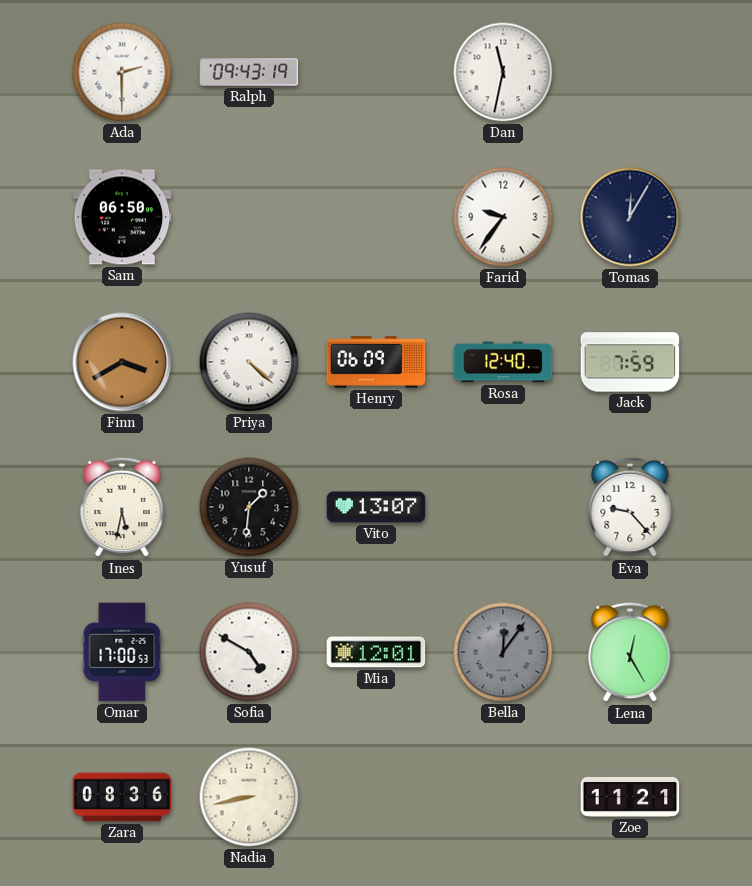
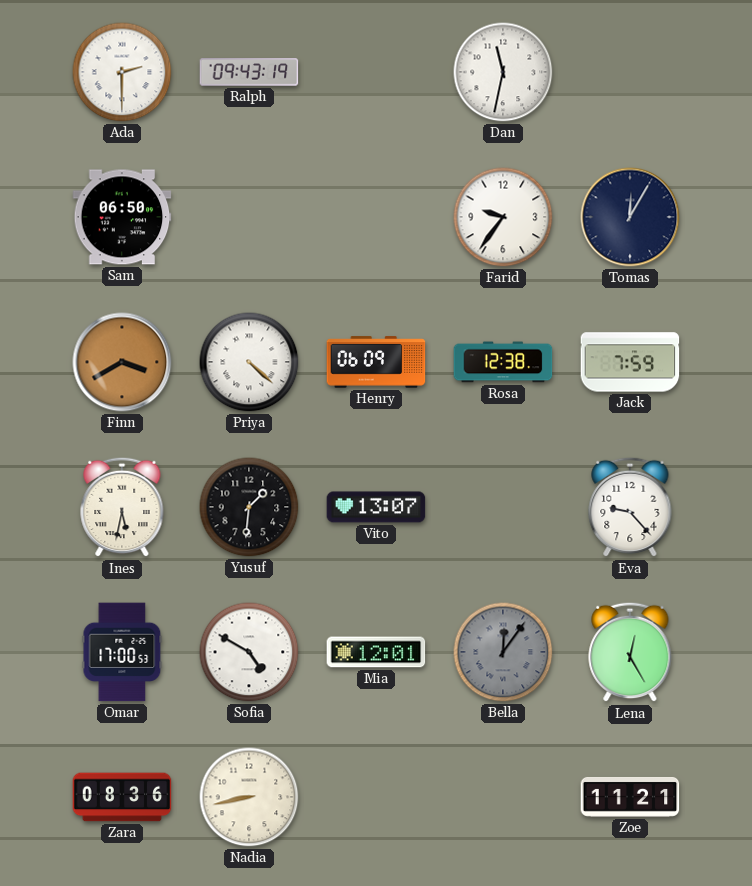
Rosa: 12:40 -> 12:38
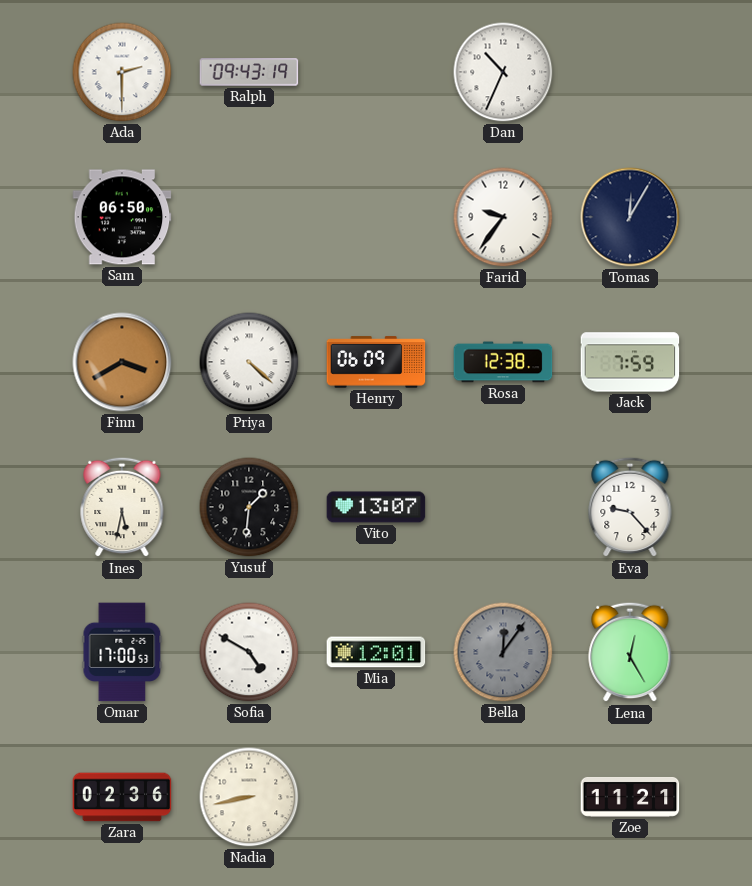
Dan: 11:32 -> 10:34
Zara: 08:36 -> 02:36
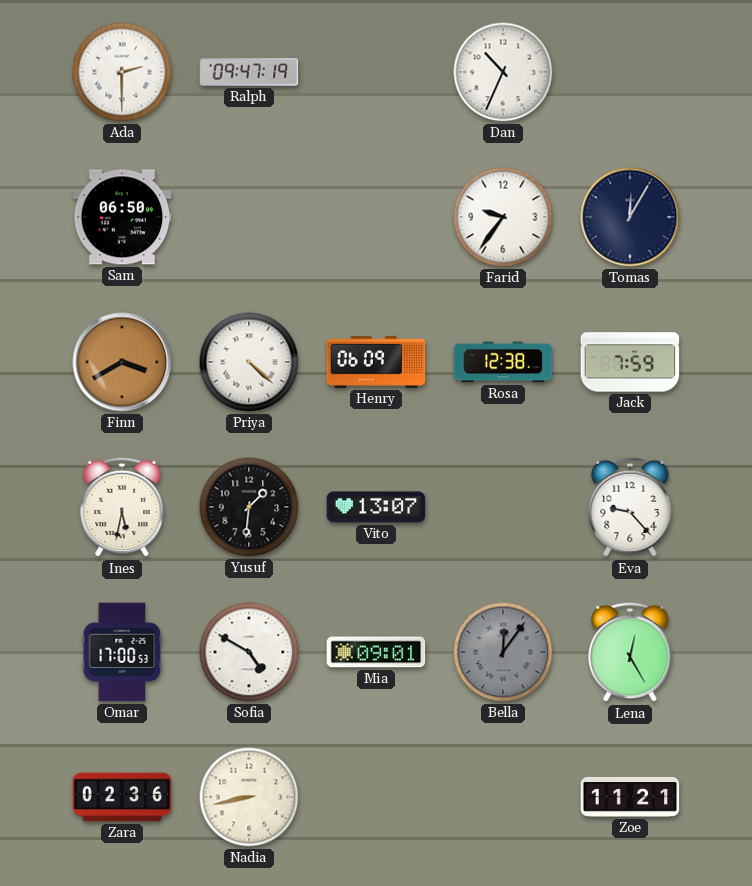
Ralph: 09:43 -> 09:47
Mia: 12:01 -> 09:01
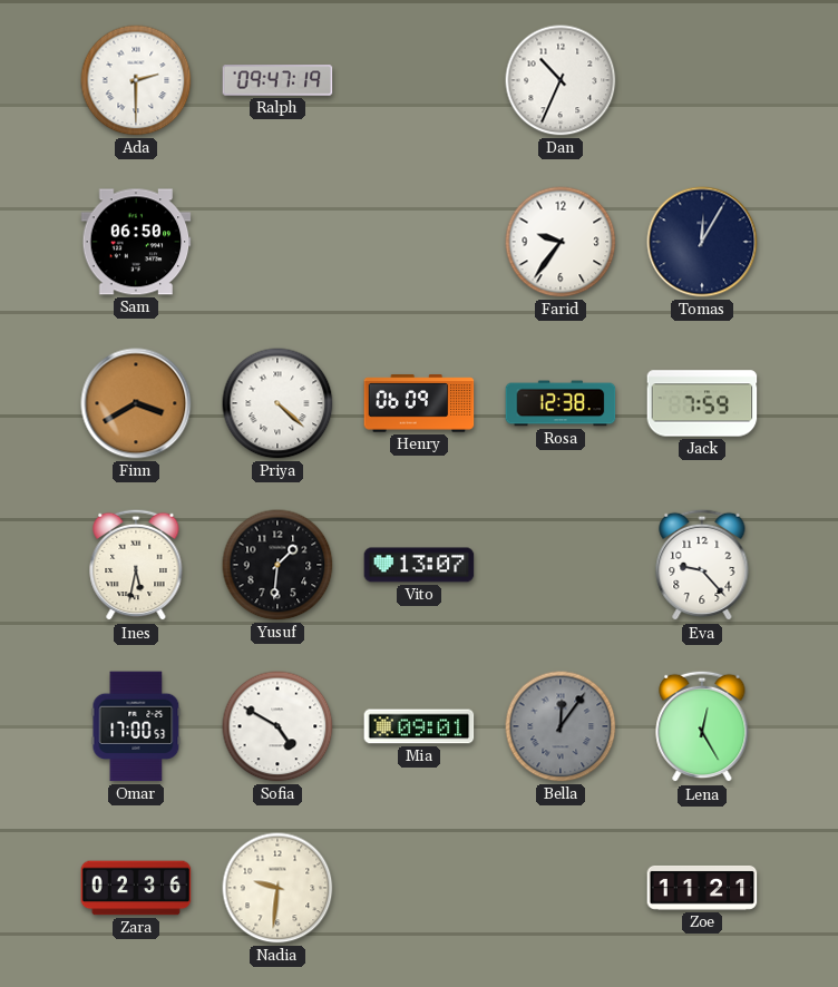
Nadia: 8:43 -> 9:31
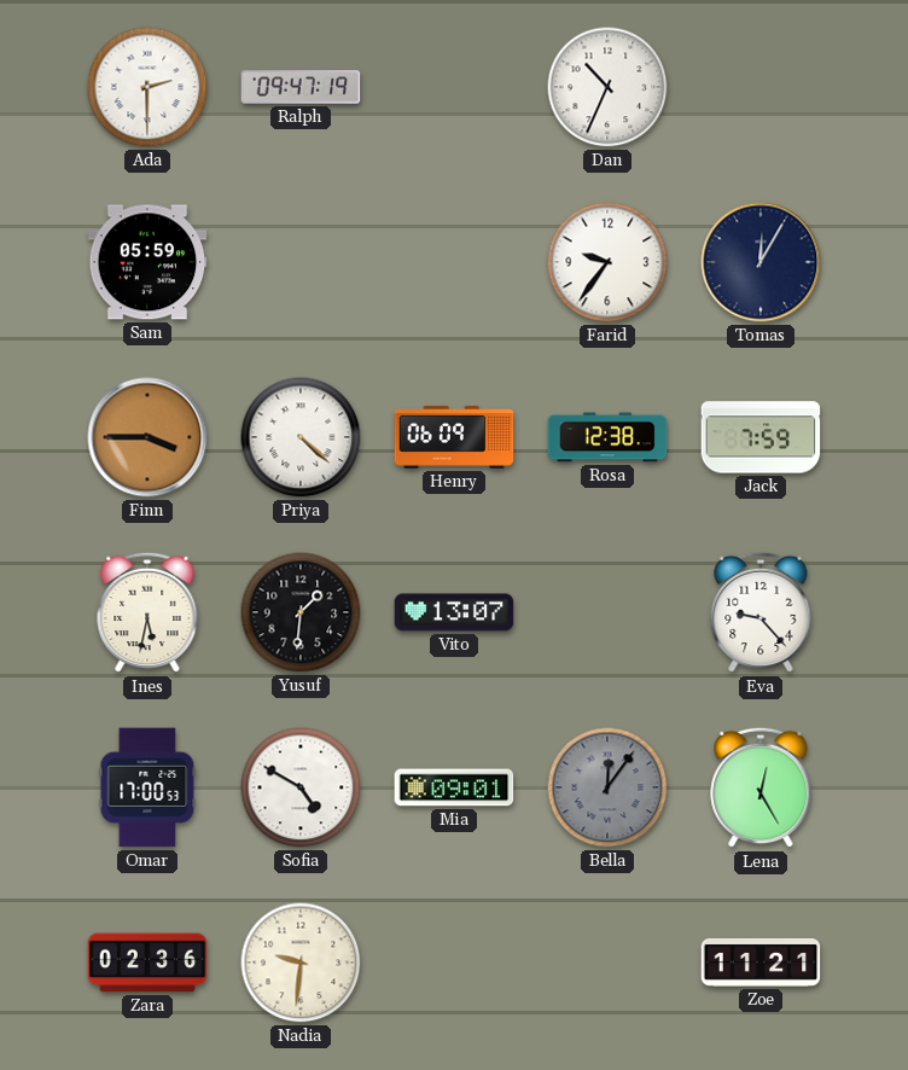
Sam: 06:50 -> 05:59
Finn: 3:40 -> 3:45
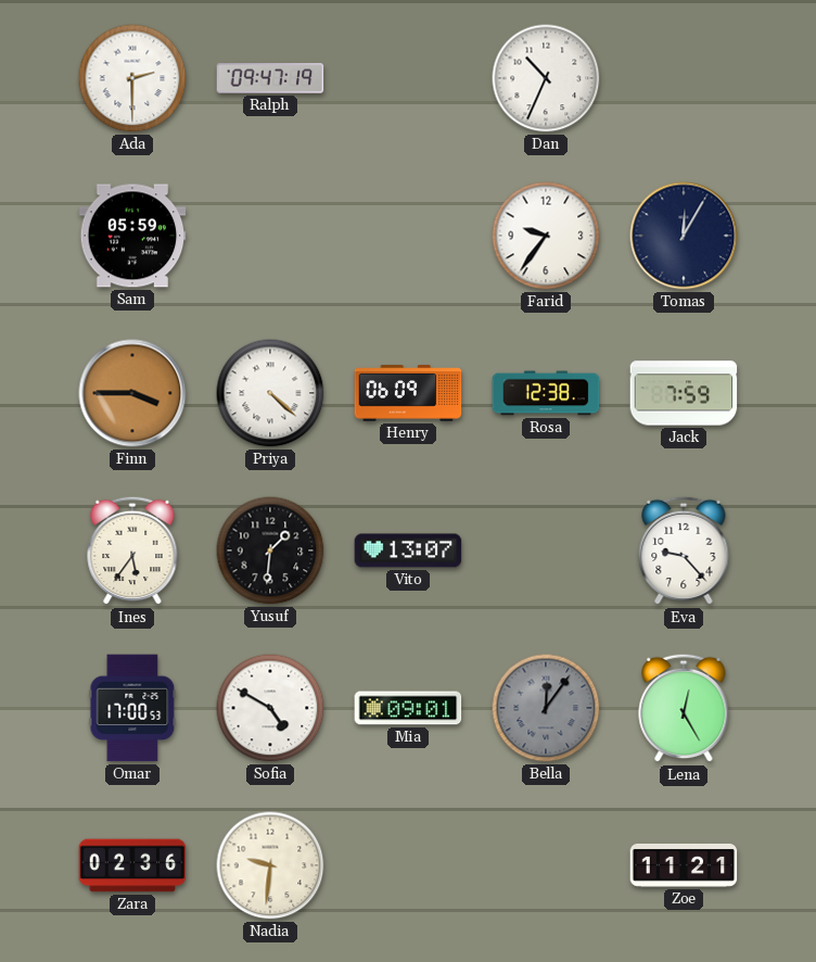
Ines: 5:32 -> 5:36
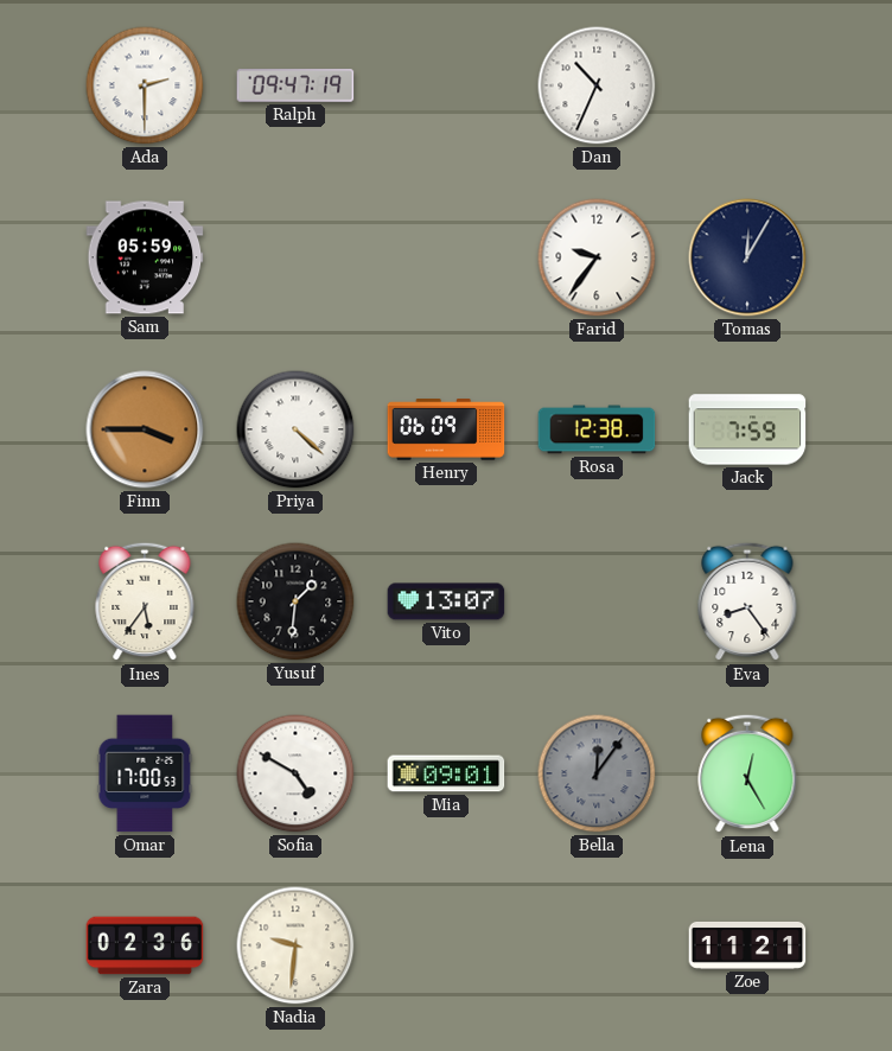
Eva: 9:23 -> 8:24
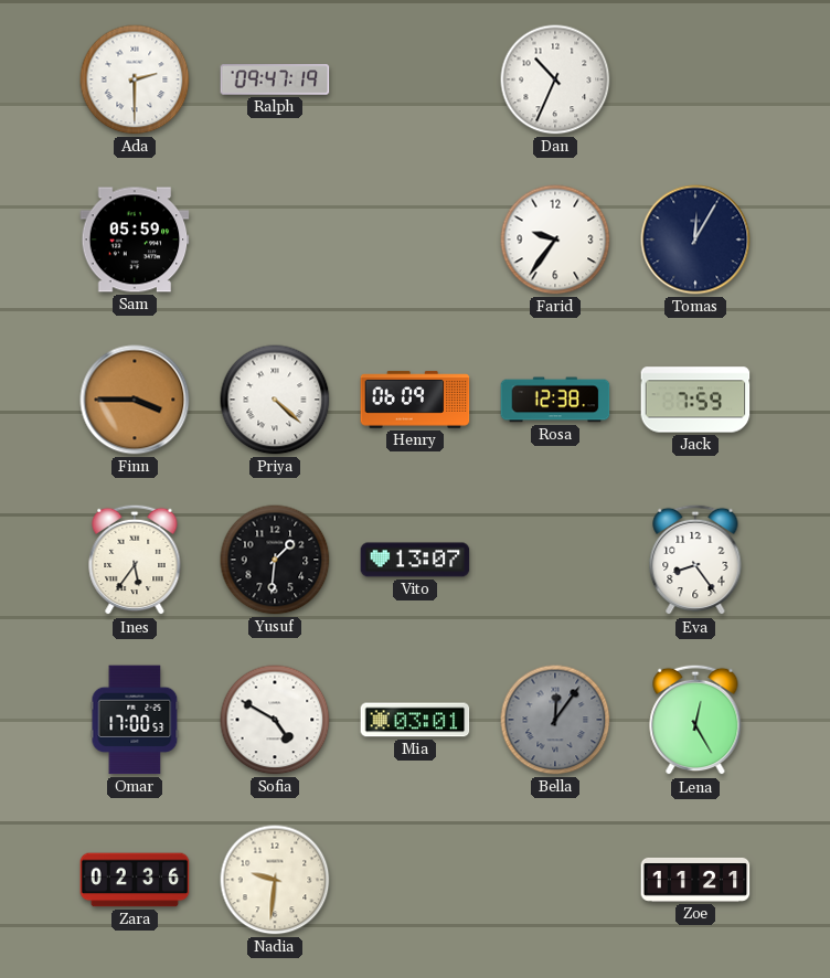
Mia: 09:01 -> 03:01
